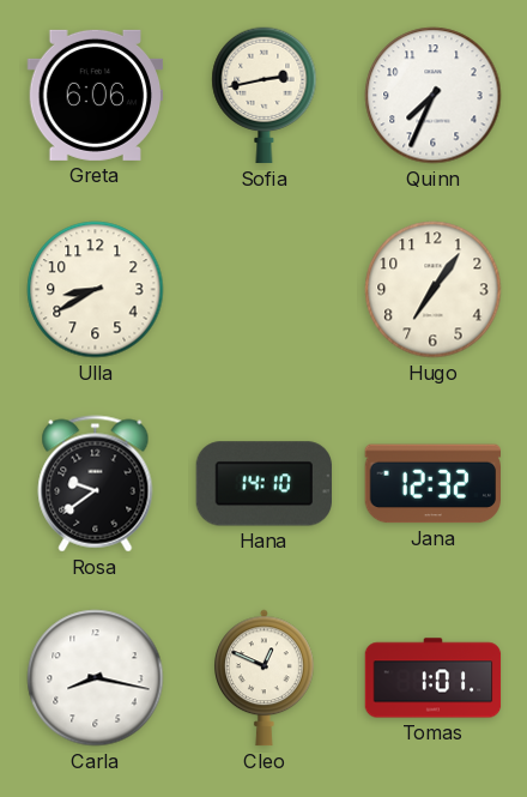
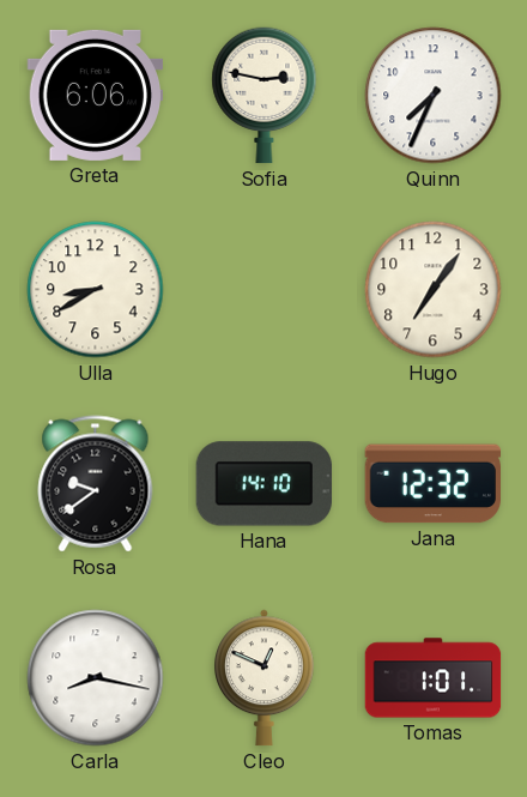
Sofia: 2:43 -> 2:47
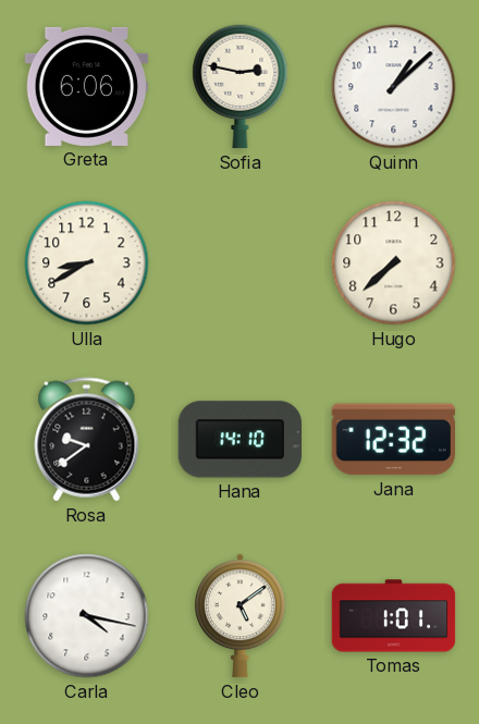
Quinn: 7:34 -> 1:08
Hugo: 7:06 -> 7:38
Carla: 8:17 -> 4:17
Cleo: 12:49 -> 5:09
